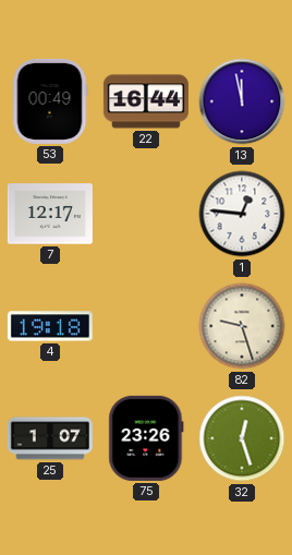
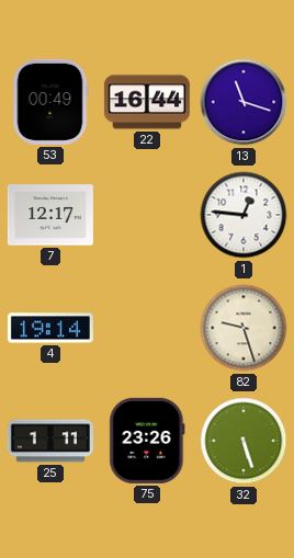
13: 11:58 -> 11:18
4: 19:18 -> 19:14
25: 1:07 -> 1:11
32: 12:27 -> 5:27
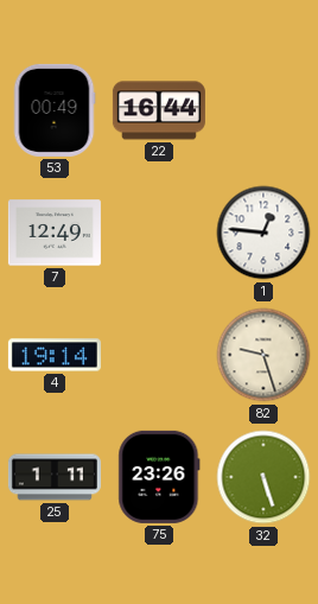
13: 11:18 -> none
7: 12:17 -> 12:49
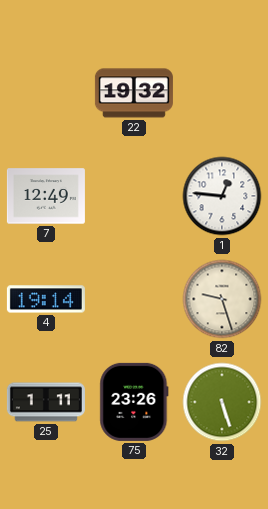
53: 00:49 -> none
22: 16:44 -> 19:32
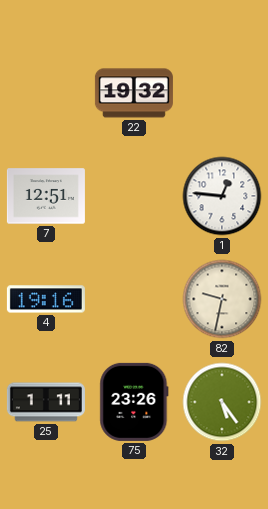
7: 12:49 -> 12:51
4: 19:14 -> 19:16
82: 9:27 -> 9:32
32: 5:27 -> 5:24
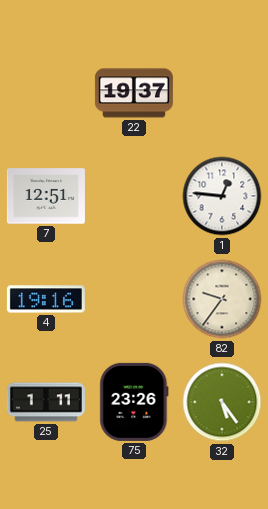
22: 19:32 -> 19:37
82: 9:32 -> 9:36
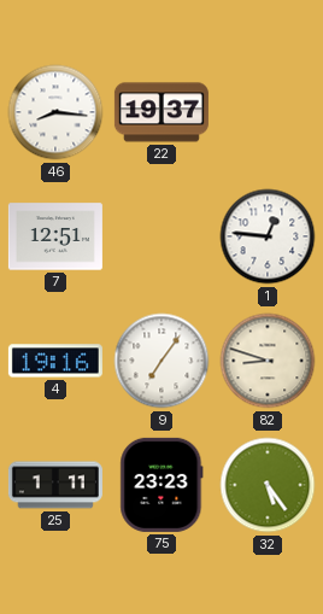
46: none -> 8:16
9: none -> 7:06
82: 9:36 -> 8:48
75: 23:26 -> 23:23
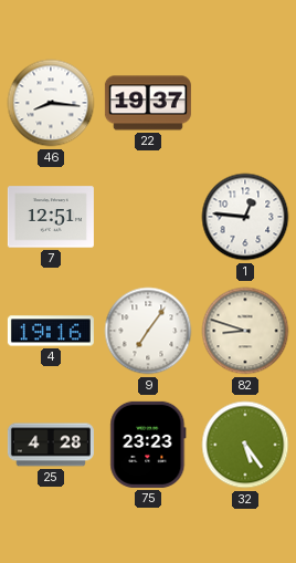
25: 1:11 -> 4:28
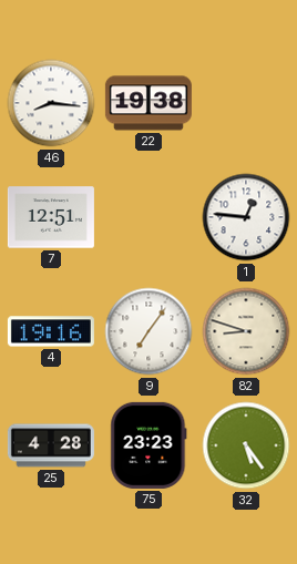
22: 19:37 -> 19:38
